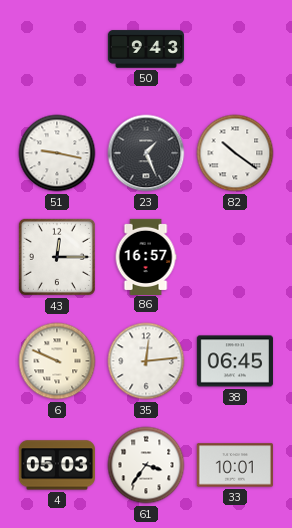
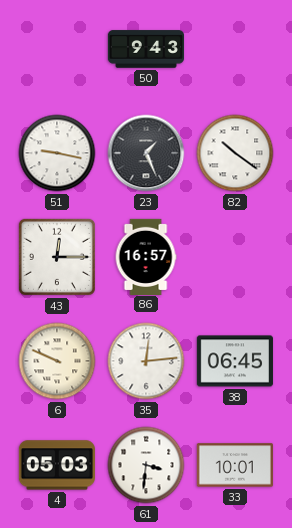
61: 3:36 -> 3:31
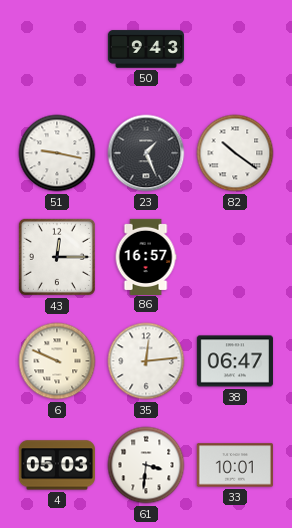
38: 06:45 -> 06:47
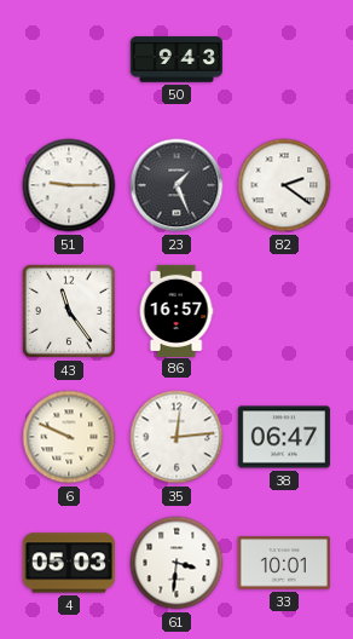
51: 9:17 -> 9:15
82: 10:21 -> 2:21
43: 12:15 -> 11:24
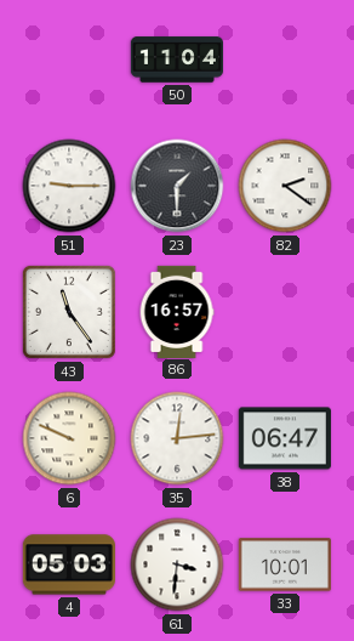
50: 9:43 -> 11:04
23: 1:26 -> 1:30
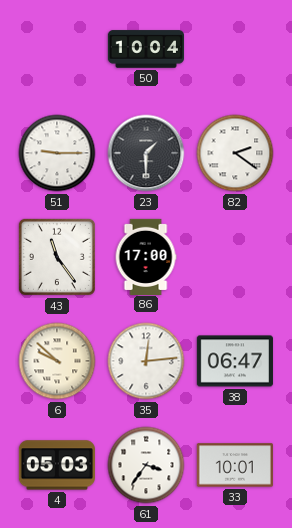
50: 11:04 -> 10:04
86: 16:57 -> 17:00
6: 9:49 -> 9:52
61: 3:31 -> 3:36
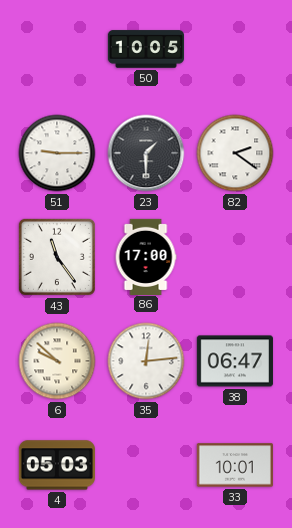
50: 10:04 -> 10:05
61: 3:36 -> none
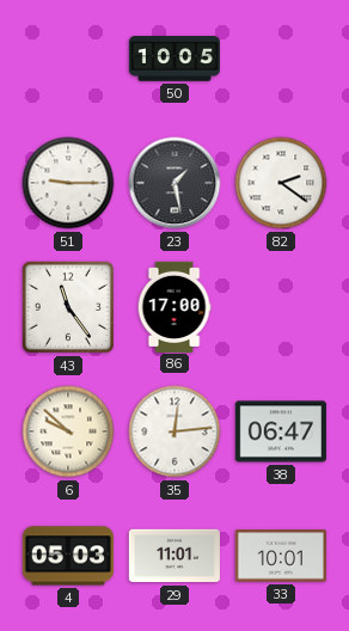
23: 1:30 -> 1:28
29: none -> 11:01
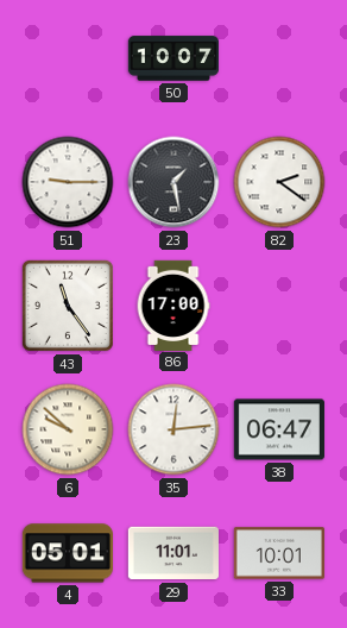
50: 10:05 -> 10:07
4: 05:03 -> 05:01
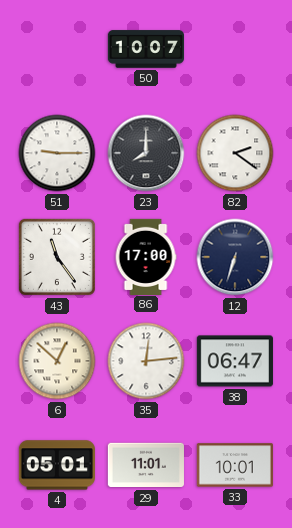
23: 1:28 -> 8:00
12: none -> 6:33
6: 9:52 -> 12:52
